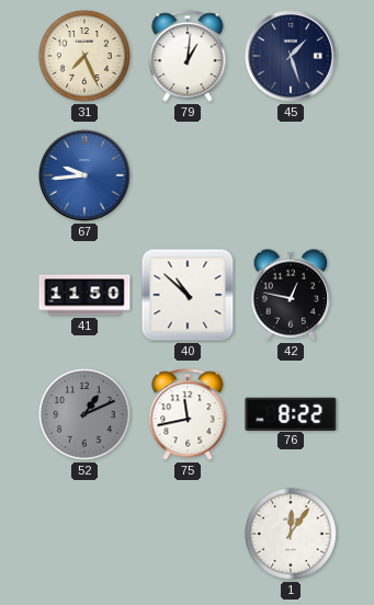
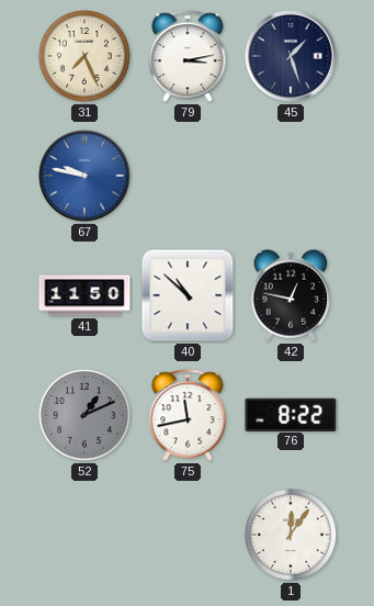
79: 1:01 -> 3:13
67: 9:44 -> 9:47
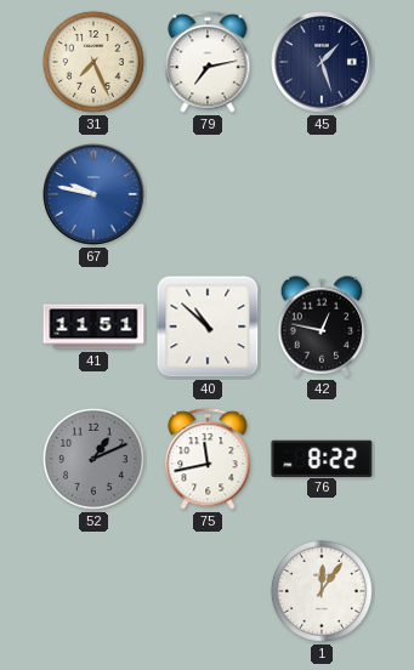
79: 3:13 -> 7:13
41: 11:50 -> 11:51
